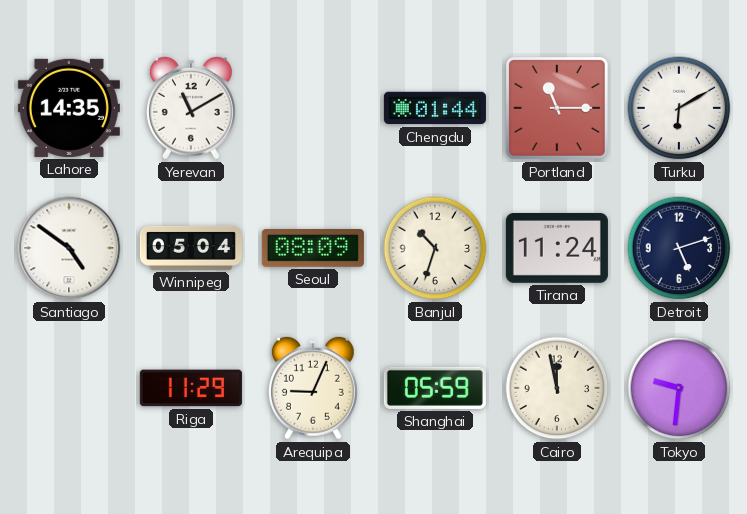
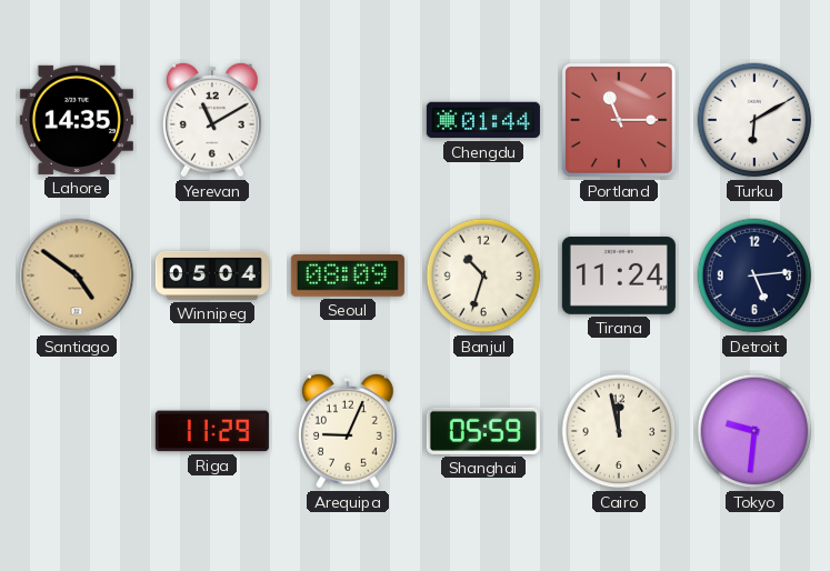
Santiago dial: white -> champagne
Detroit: 5:12 -> 5:14
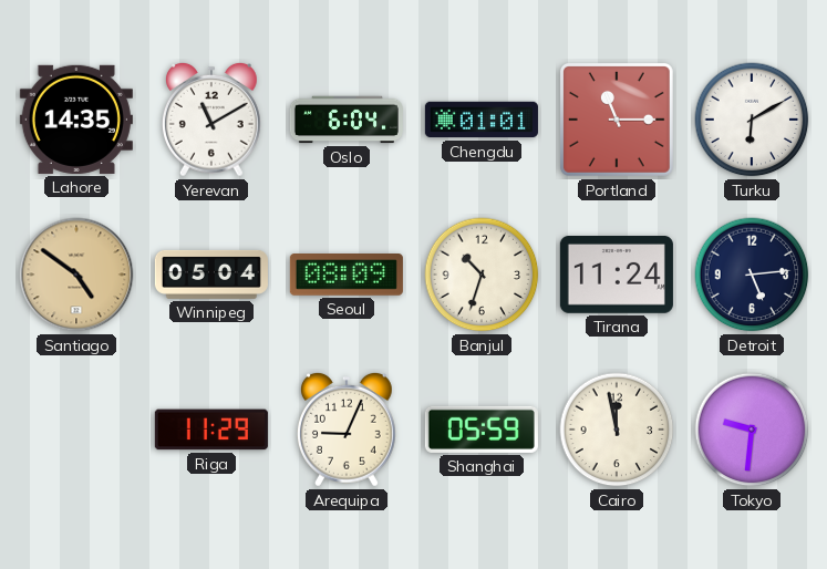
Oslo: none -> 6:04
Chengdu: 01:44 -> 01:01
